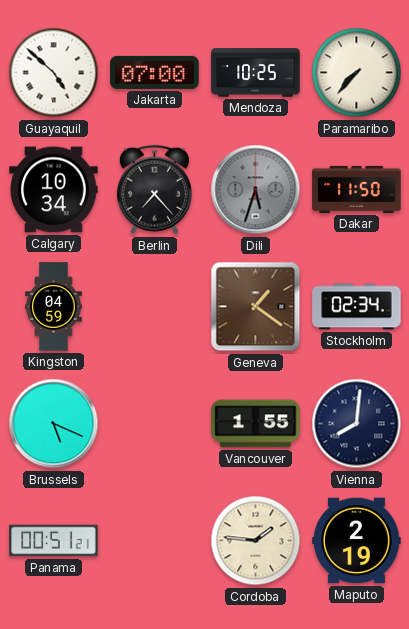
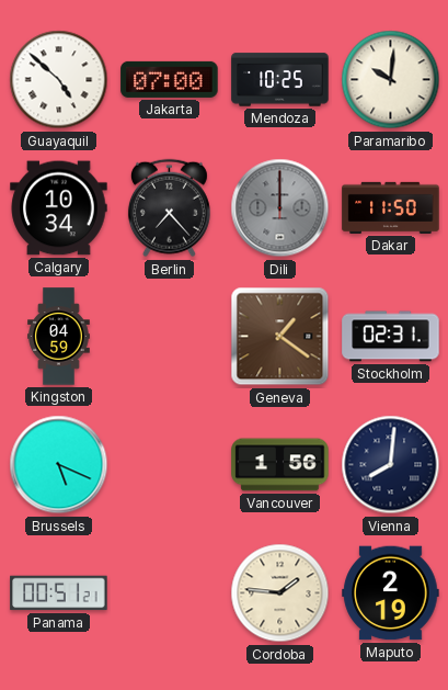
Paramaribo: 7:37 -> 10:01
Dili: 5:33 -> 12:00
Stockholm: 02:34 -> 02:31
Vancouver: 1:55 -> 1:56
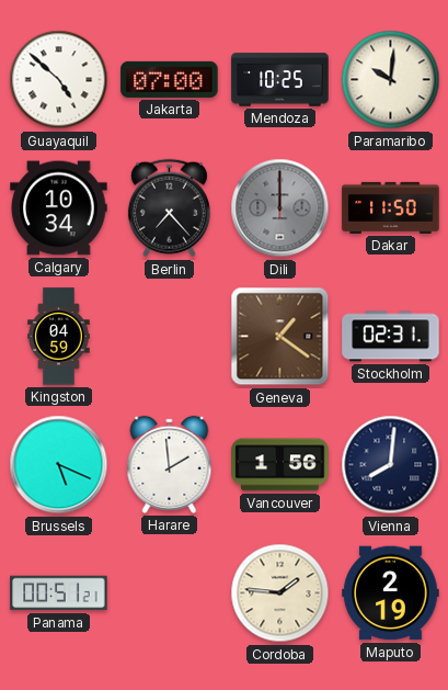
Harare: none -> 1:59
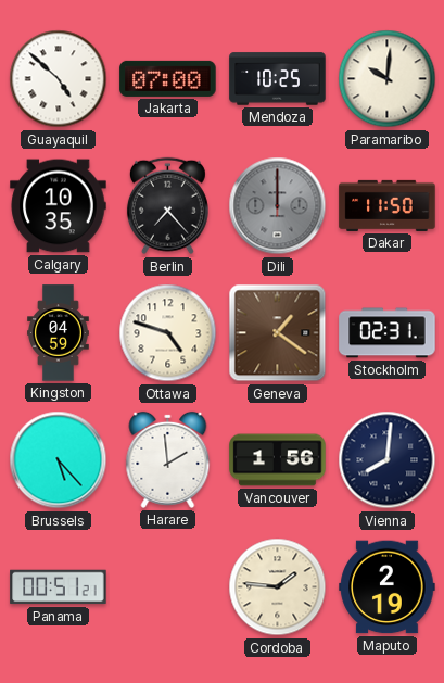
Calgary: 10:34 -> 10:35
Ottawa: none -> 4:48
Brussels: 5:19 -> 5:23
